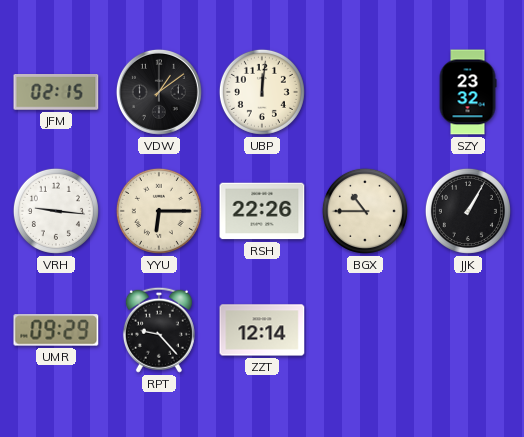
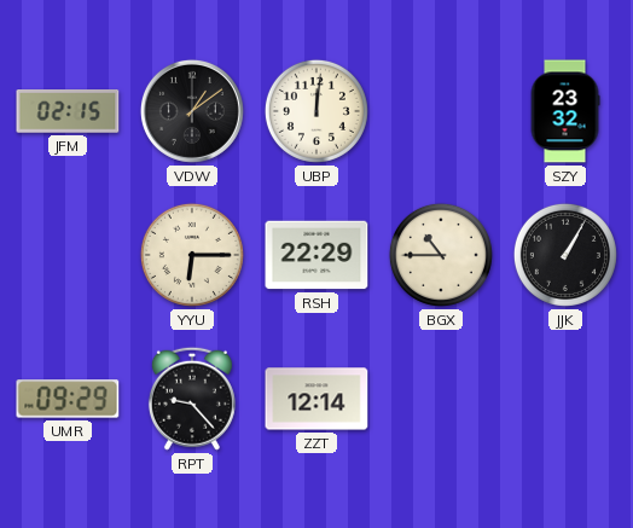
VRH: 9:16 -> none
RSH: 22:26 -> 22:29
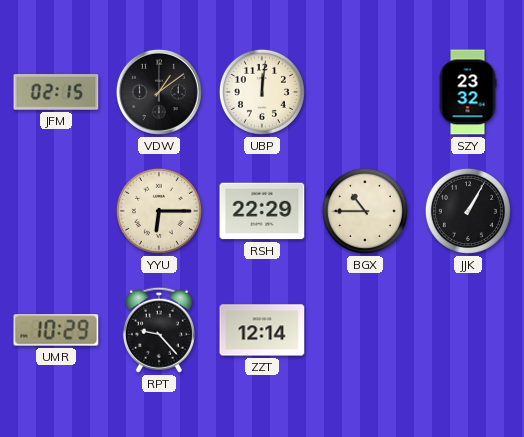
UMR: 09:29 -> 10:29
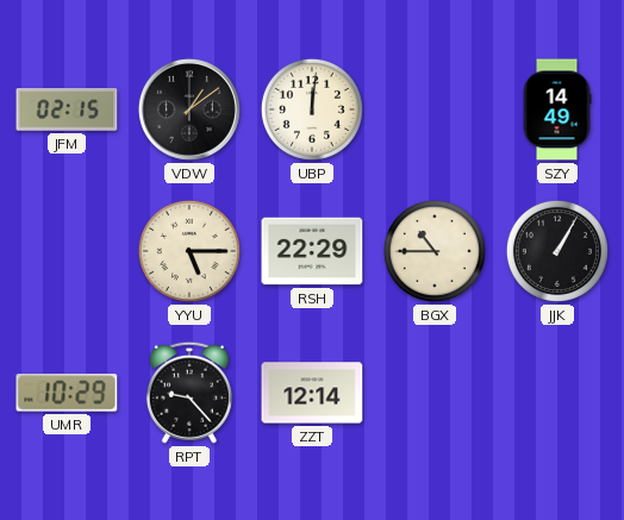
SZY: 23:32 -> 14:49
YYU: 6:15 -> 5:15
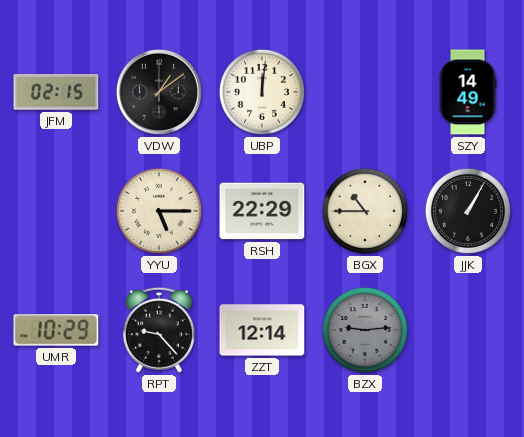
BZX: none -> 9:14
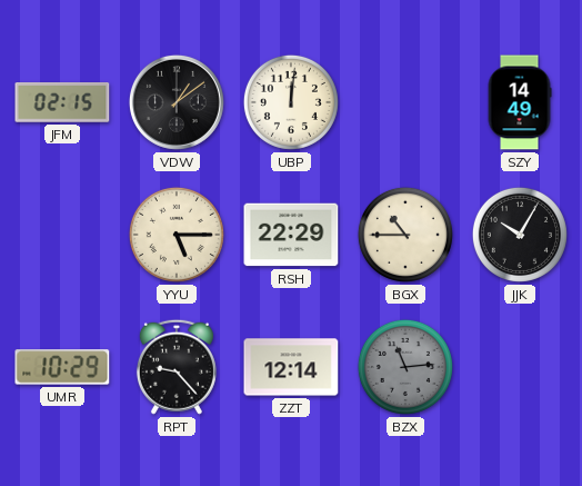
JJK: 1:05 -> 10:05
BZX: 9:14 -> 11:14
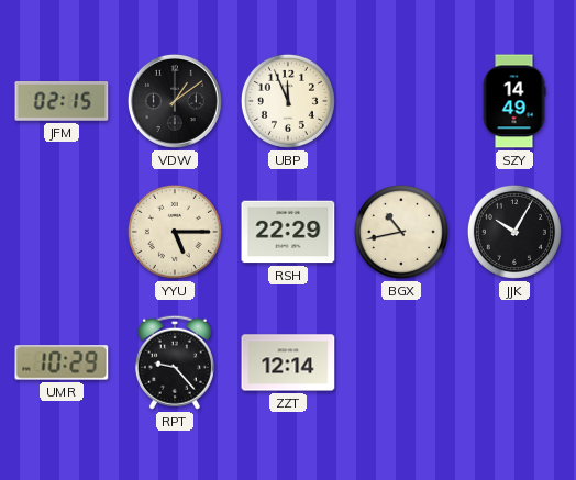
UBP: 12:01 -> 11:56
BGX: 10:45 -> 10:43
BZX: 11:14 -> none
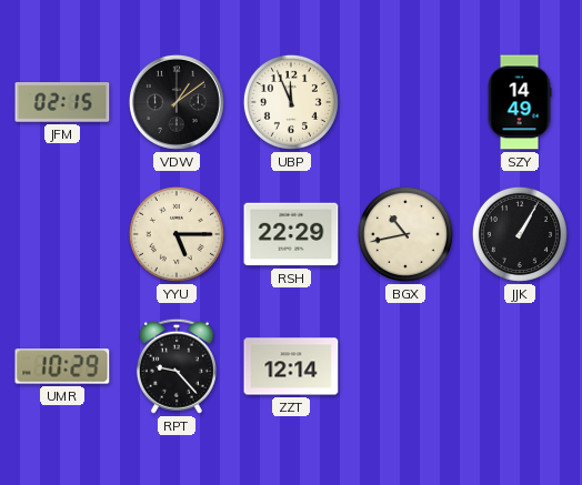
JJK: 10:05 -> 1:05
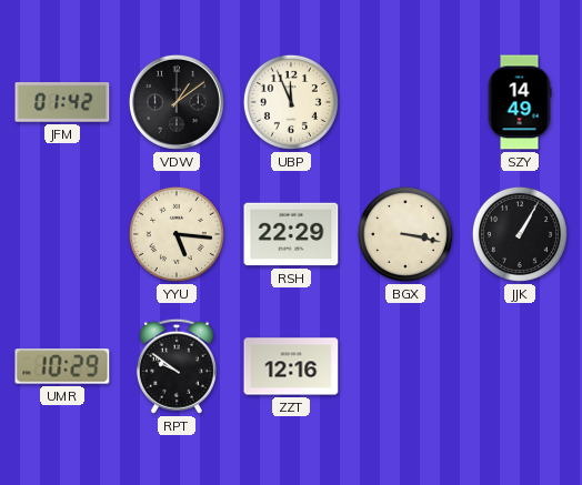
JFM: 02:15 -> 01:42
YYU: 5:15 -> 5:16
BGX: 10:43 -> 3:17
RPT: 9:23 -> 9:51
ZZT: 12:14 -> 12:16
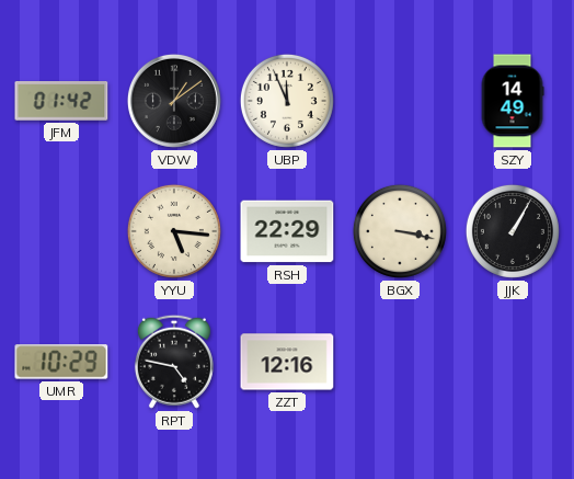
RPT: 9:51 -> 4:47
